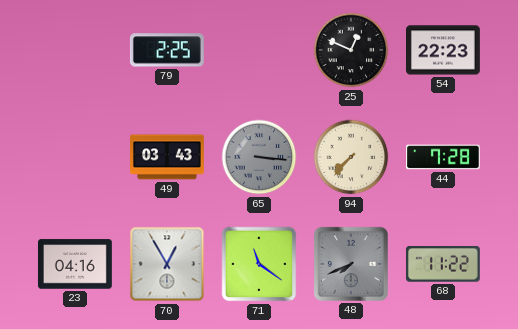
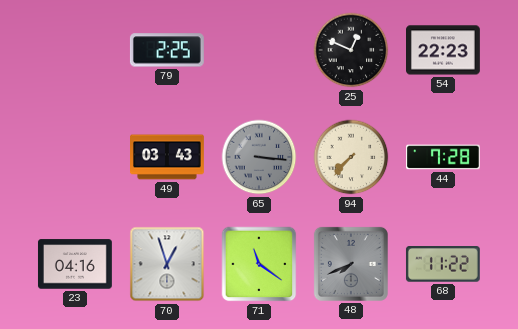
70: 12:55 -> 12:57
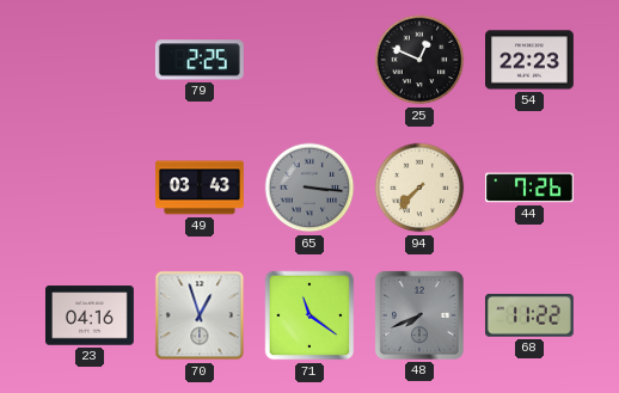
44: 7:28 -> 7:26
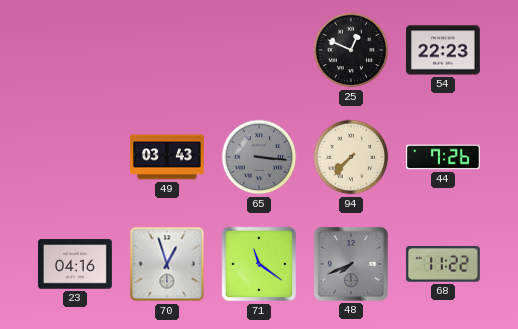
79: 2:25 -> none
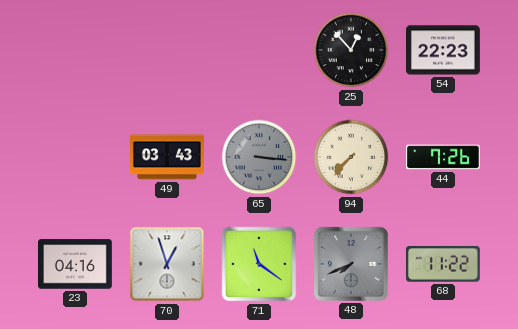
25: 12:49 -> 12:53
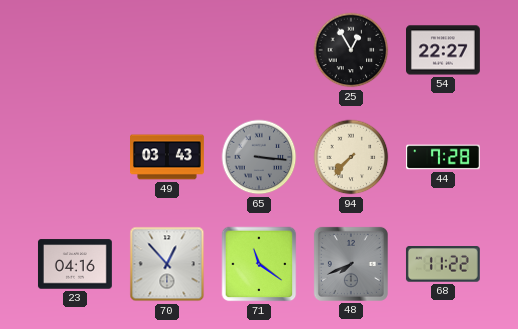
25: 12:53 -> 12:55
54: 22:23 -> 22:27
44: 7:26 -> 7:28
70: 12:57 -> 12:53
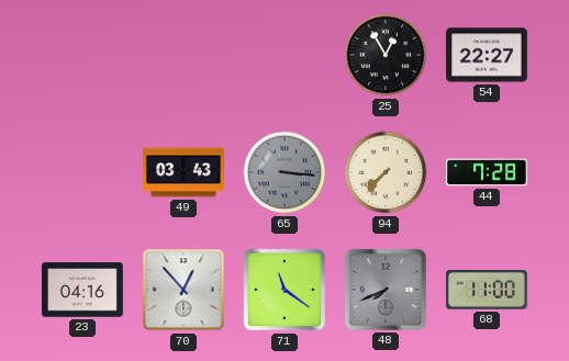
68: 11:22 -> 11:00
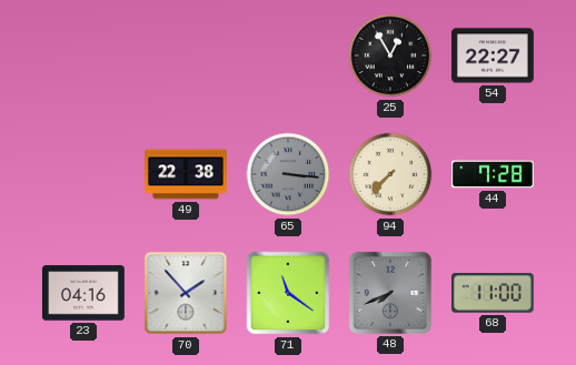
49: 03:43 -> 22:38
70: 12:53 -> 1:53
